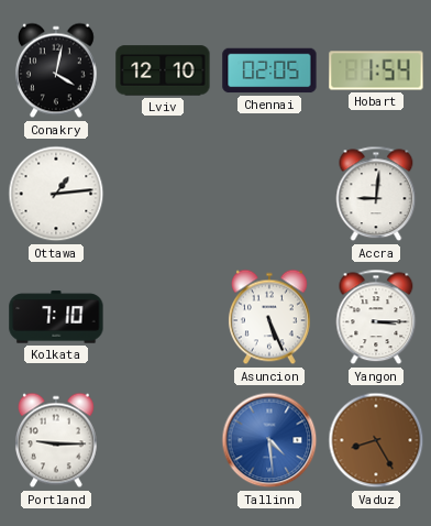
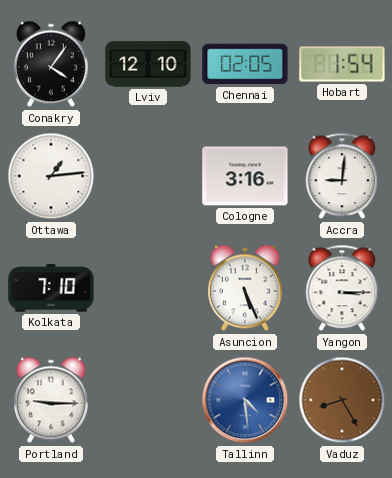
Conakry: 4:02 -> 4:06
Cologne: none -> 3:16
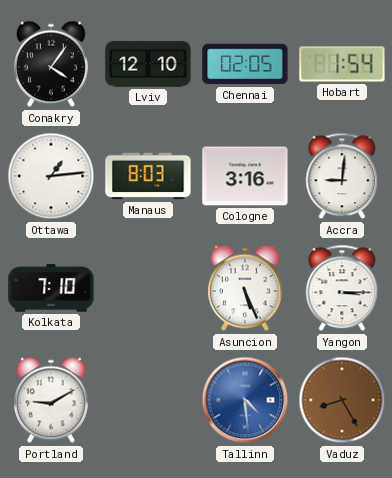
Manaus: none -> 8:03
Portland: 9:15 -> 9:10
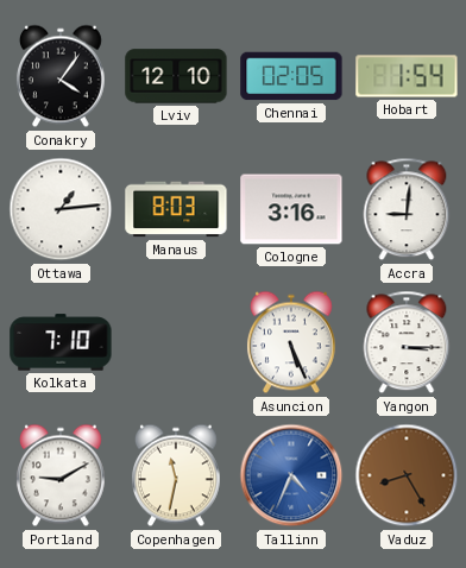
Copenhagen: none -> 11:32
Tallinn: 4:29 -> 4:34
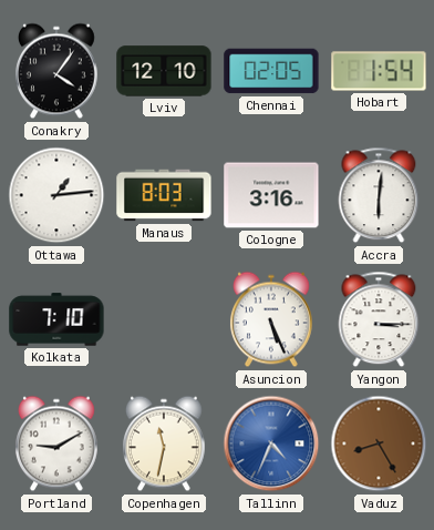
Accra: 9:01 -> 6:01
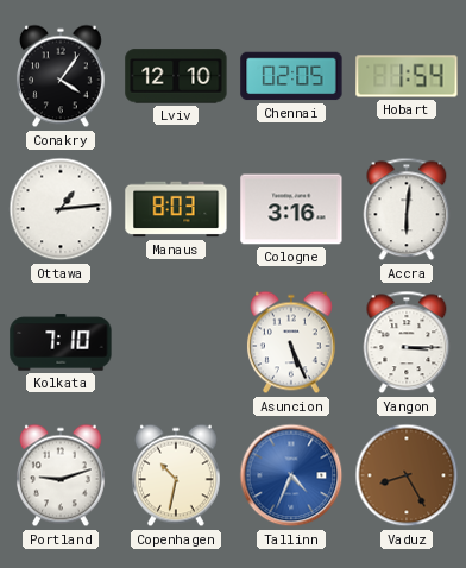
Portland: 9:10 -> 9:12
Copenhagen: 11:32 -> 10:32
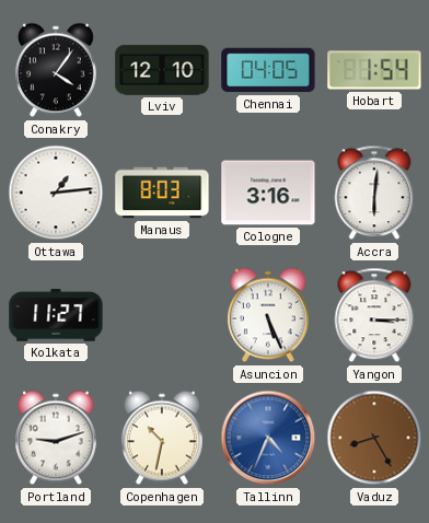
Chennai: 02:05 -> 04:05
Kolkata: 7:10 -> 11:27
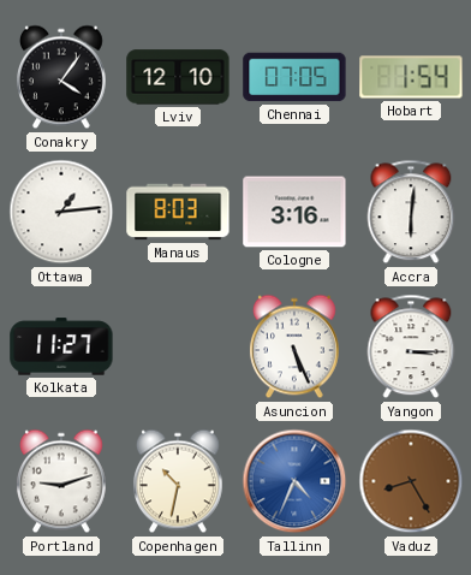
Chennai: 04:05 -> 07:05
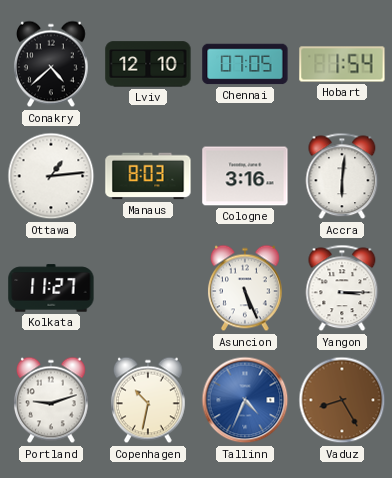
Conakry: 4:06 -> 4:38
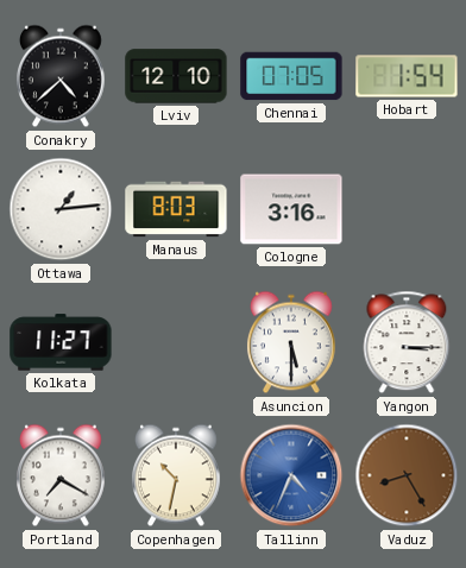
Accra: 6:01 -> none
Asuncion: 5:26 -> 5:30
Portland: 9:12 -> 7:20
